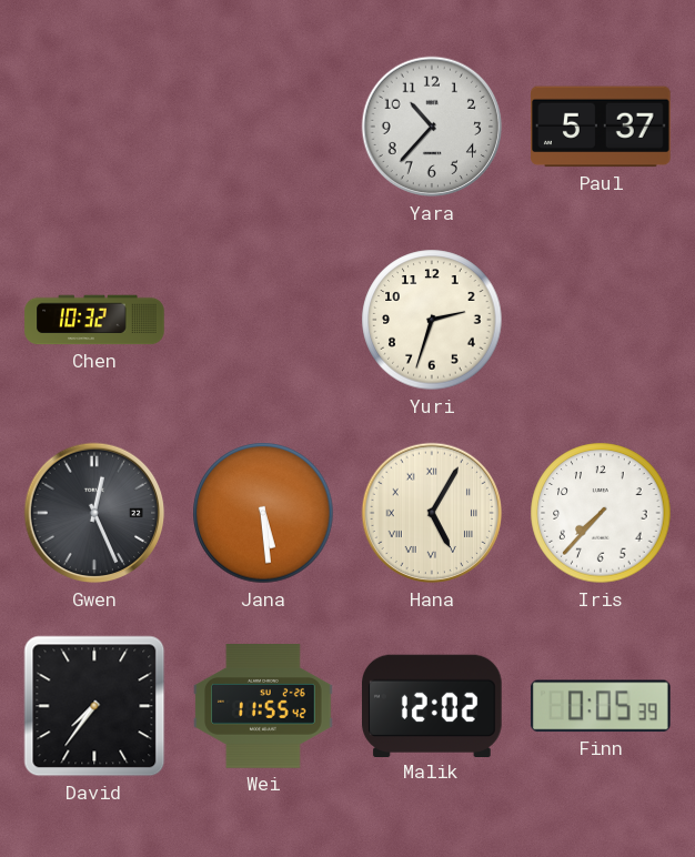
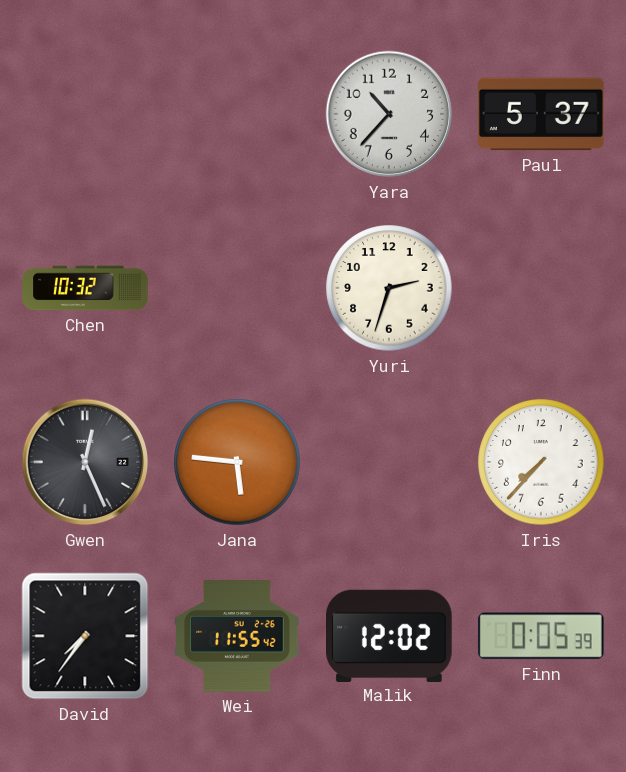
Jana: 5:29 -> 5:46
Hana: 5:05 -> none
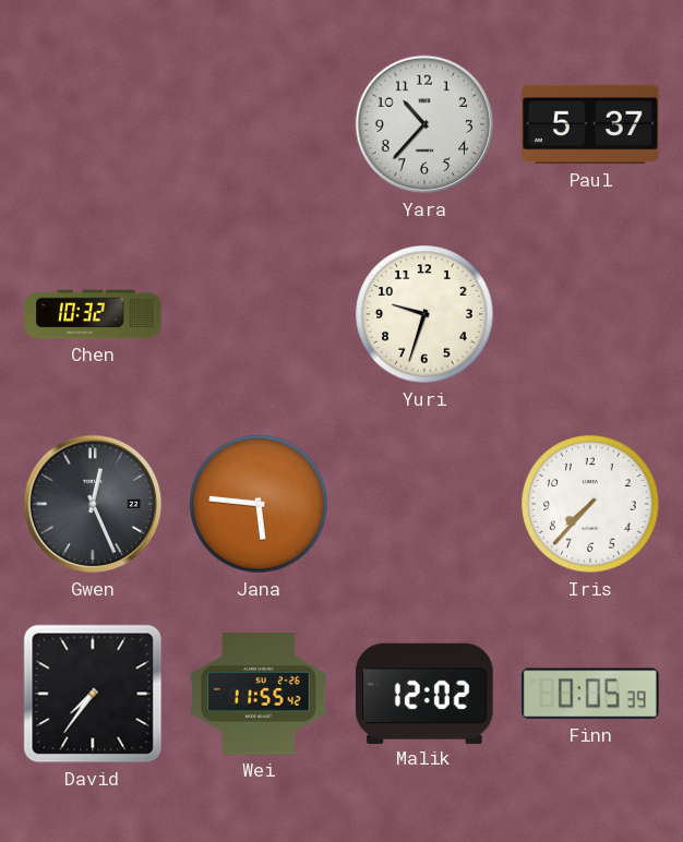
Yuri: 2:33 -> 9:33
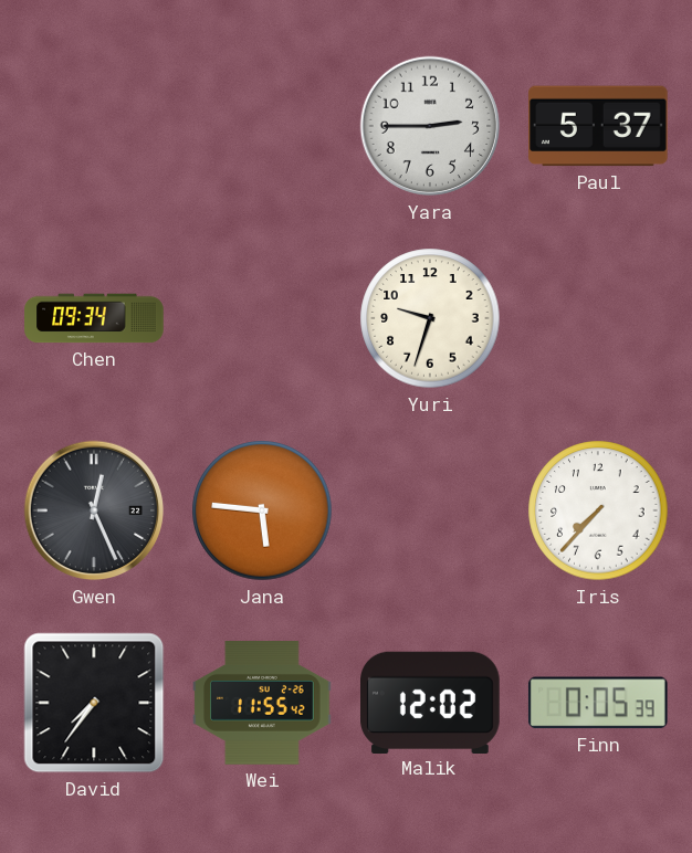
Yara: 10:37 -> 2:45
Chen: 10:32 -> 09:34
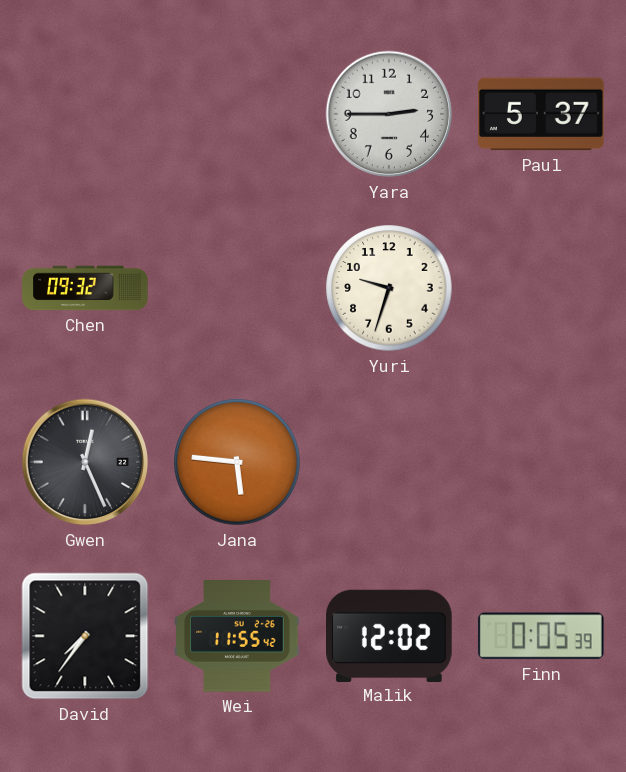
Chen: 09:34 -> 09:32
Iris: 7:37 -> none
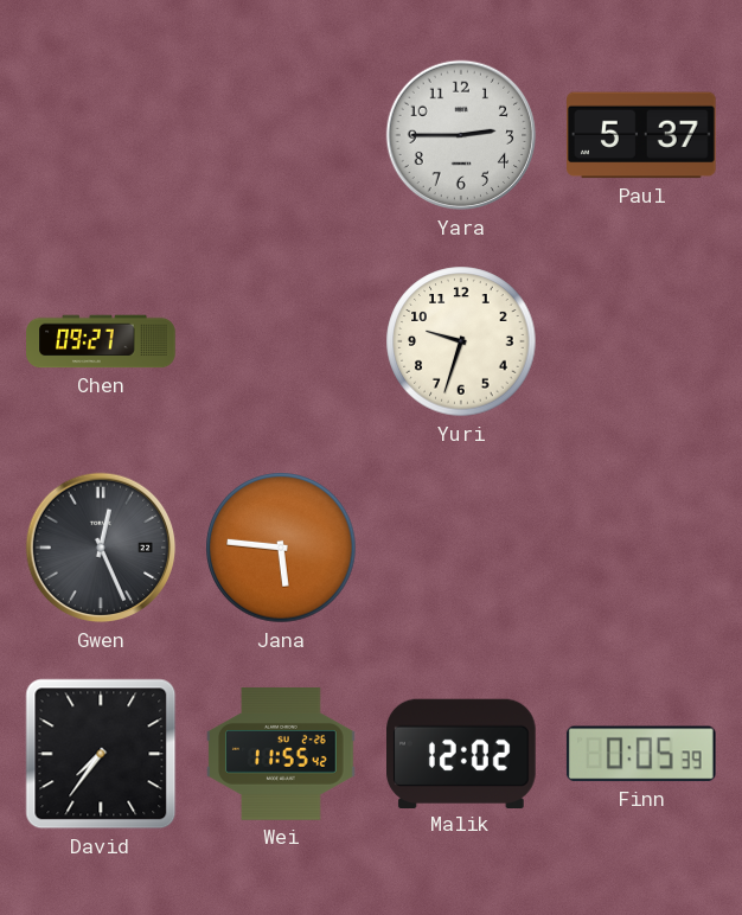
Chen: 09:32 -> 09:27
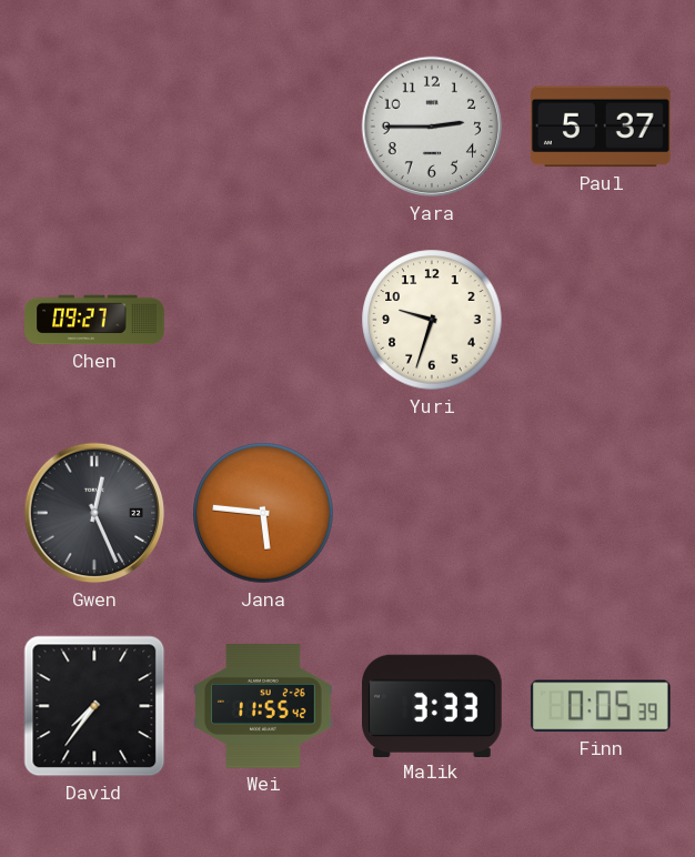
Malik: 12:02 -> 3:33
